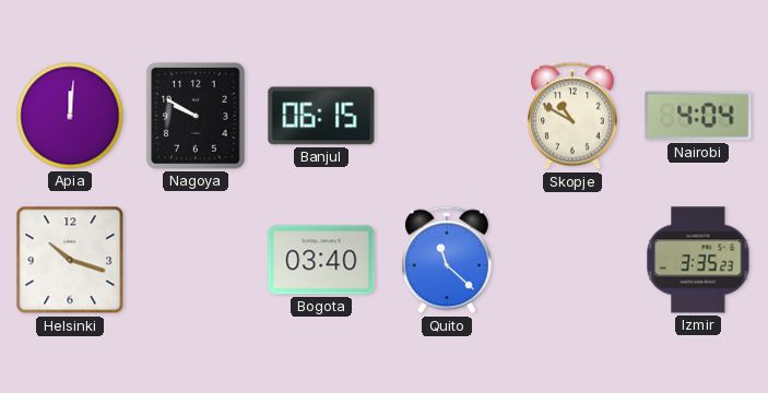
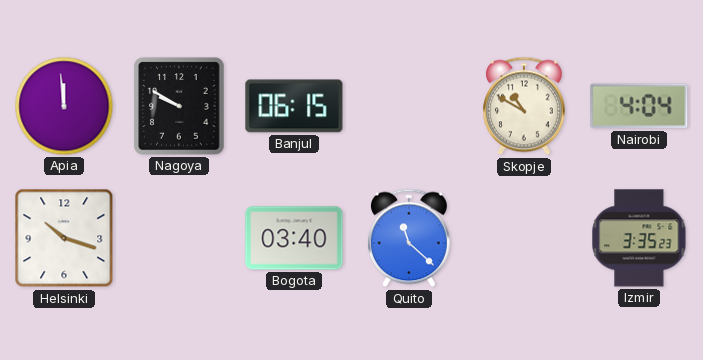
Apia: 12:01 -> 11:59
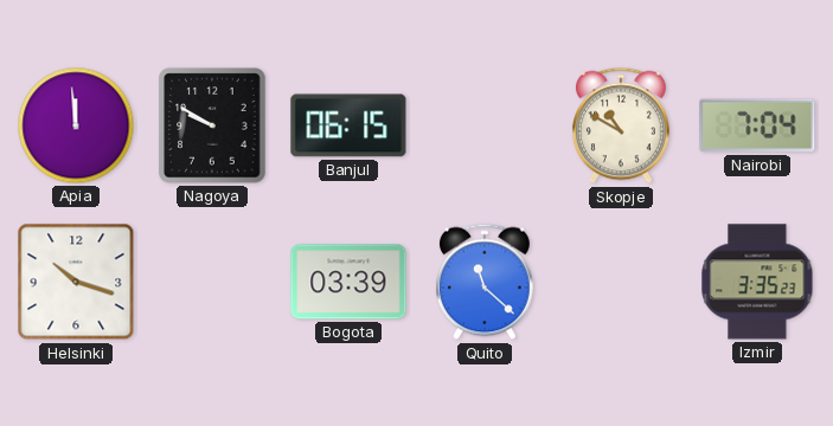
Nairobi: 4:04 -> 7:04
Bogota: 03:40 -> 03:39
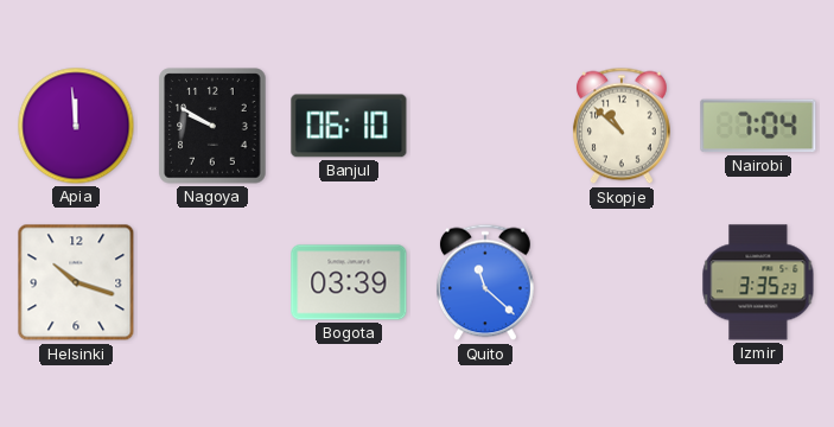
Banjul: 06:15 -> 06:10
Skopje: 10:50 -> 10:52
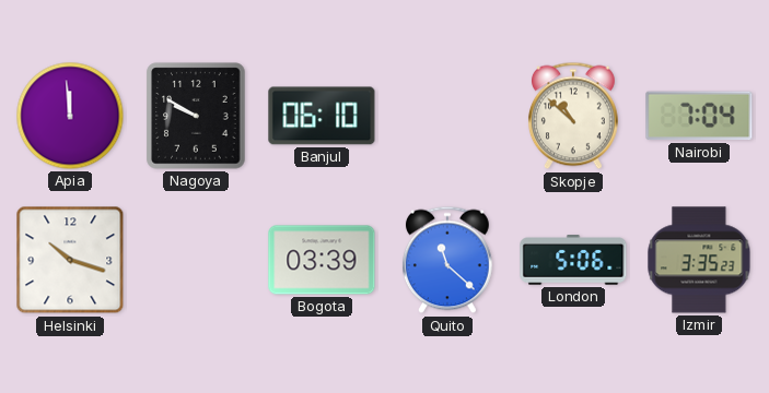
London: none -> 5:06
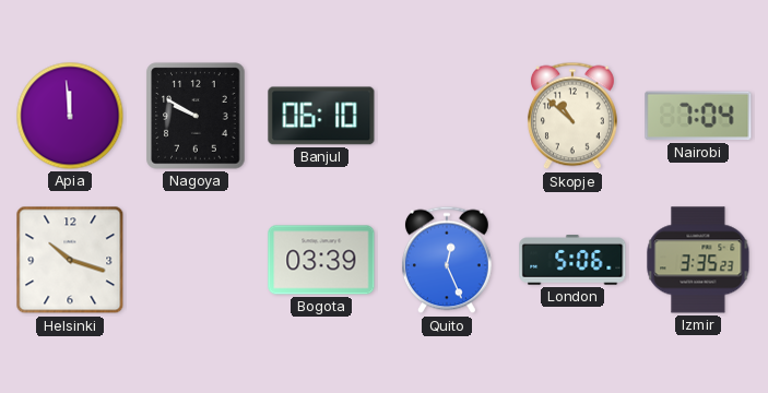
Quito: 11:22 -> 12:26
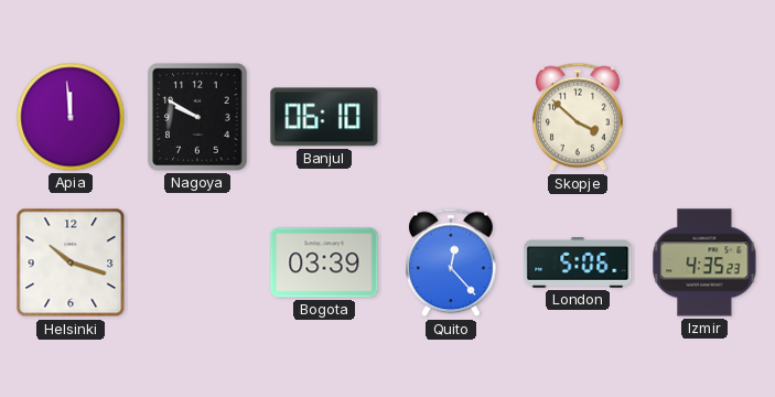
Skopje: 10:52 -> 3:52
Nairobi: 7:04 -> none
Quito: 12:26 -> 12:23
Izmir: 3:35 -> 4:35
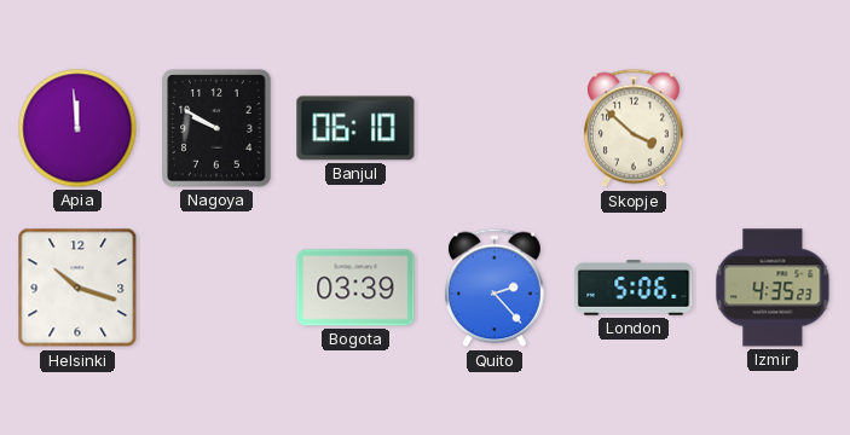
Quito: 12:23 -> 2:23
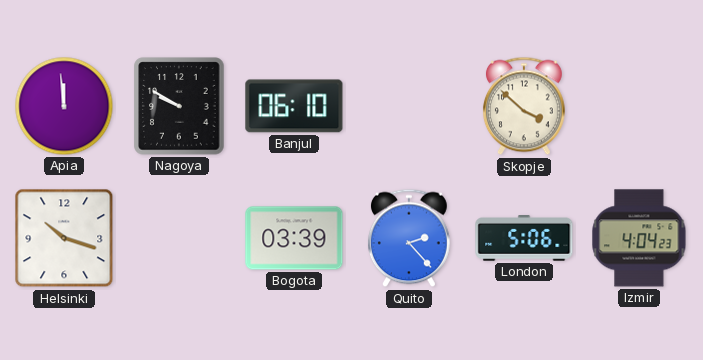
Izmir: 4:35 -> 4:04
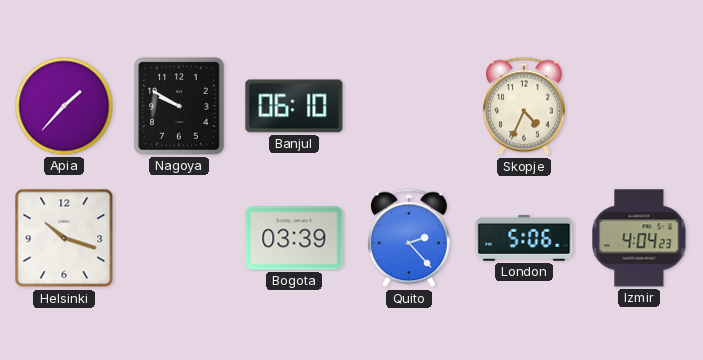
Apia: 11:59 -> 1:37
Skopje: 3:52 -> 4:34
